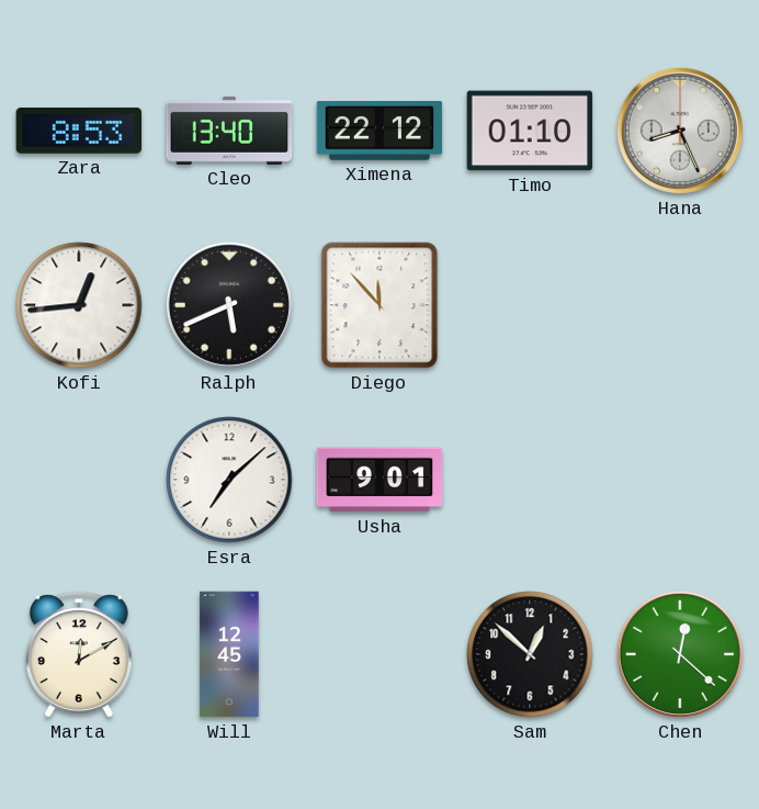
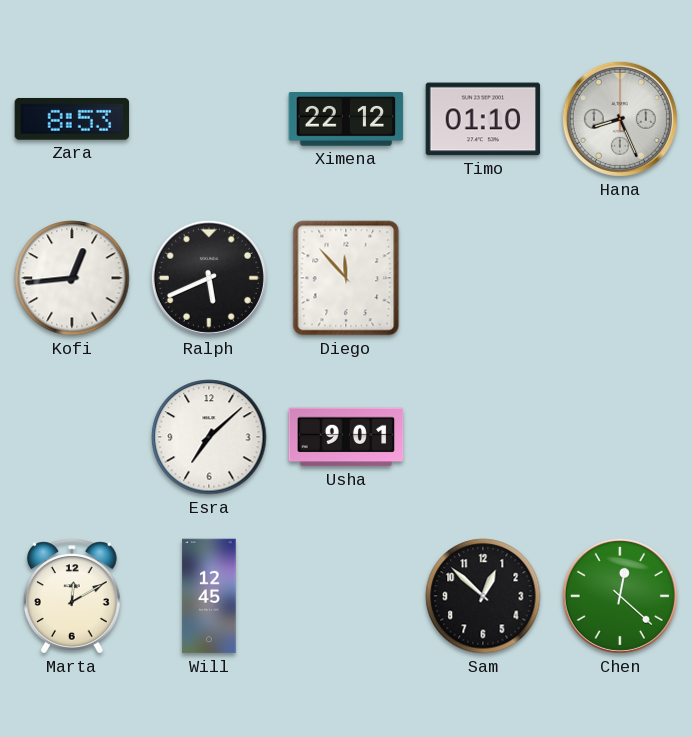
Cleo: 13:40 -> none
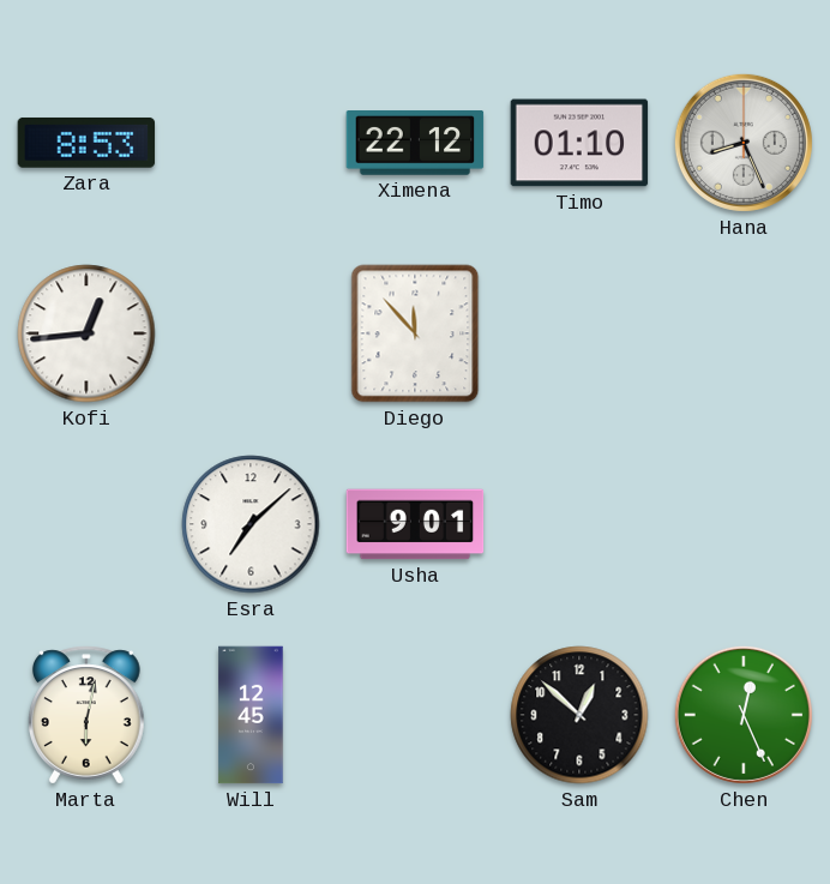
Ralph: 5:41 -> none
Marta: 12:10 -> 6:02
Chen: 12:22 -> 12:26
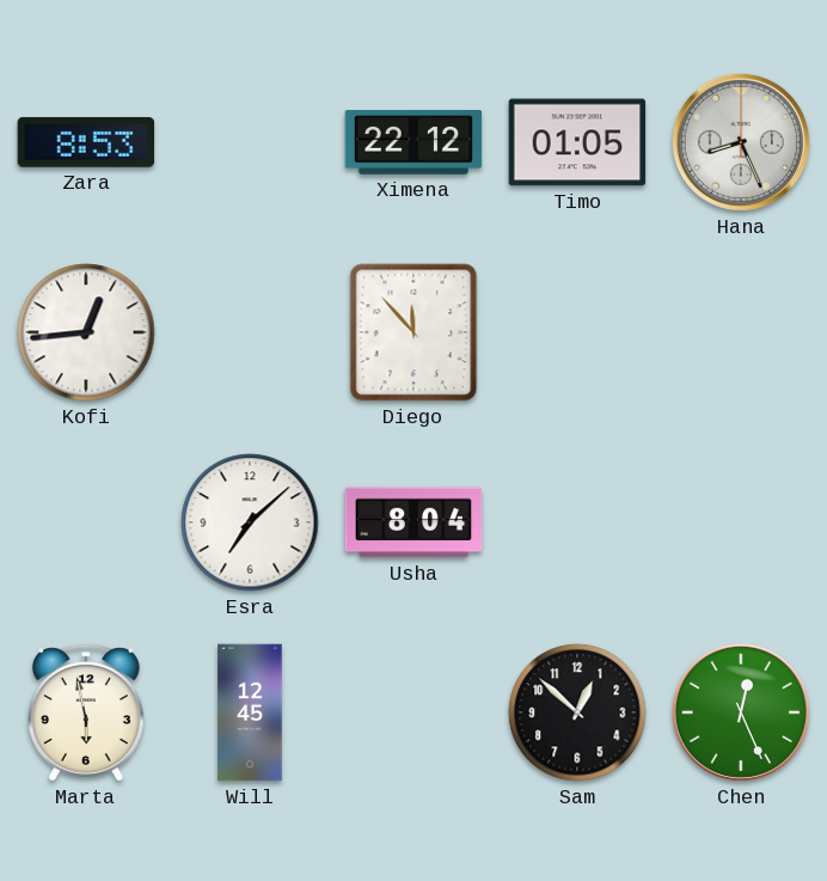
Timo: 01:10 -> 01:05
Usha: 9:01 -> 8:04
Marta: 6:02 -> 5:58
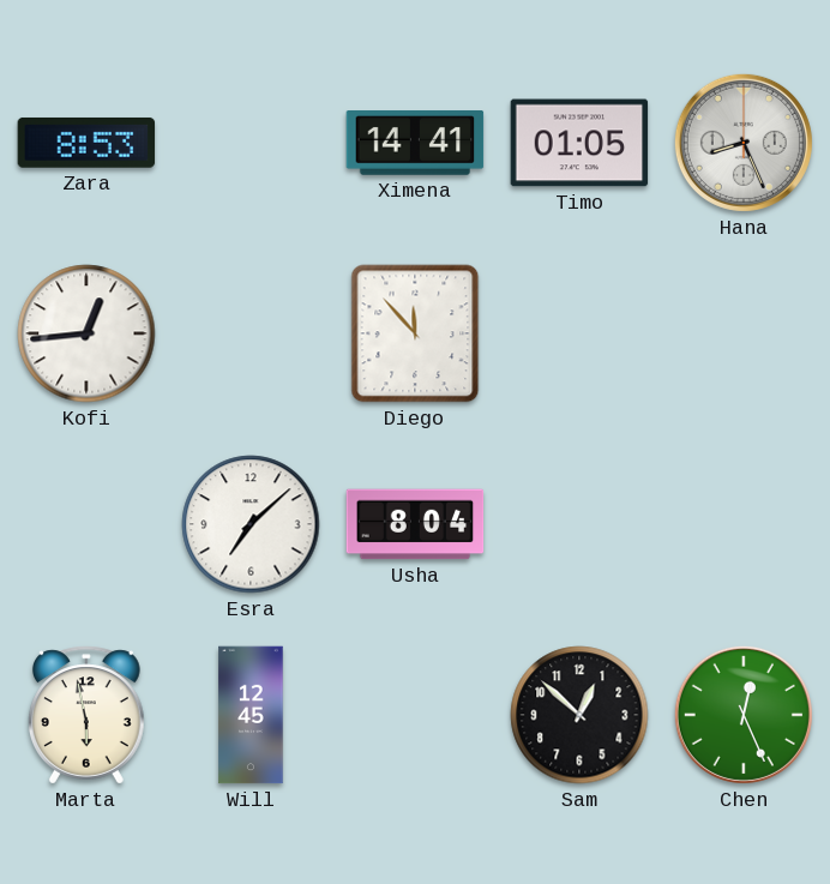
Ximena: 22:12 -> 14:41
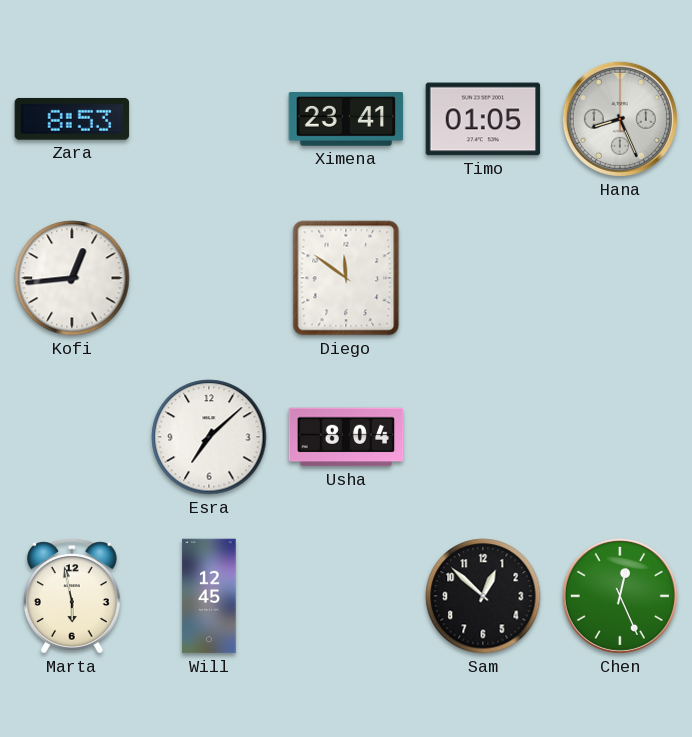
Ximena: 14:41 -> 23:41
Diego: 11:53 -> 11:51
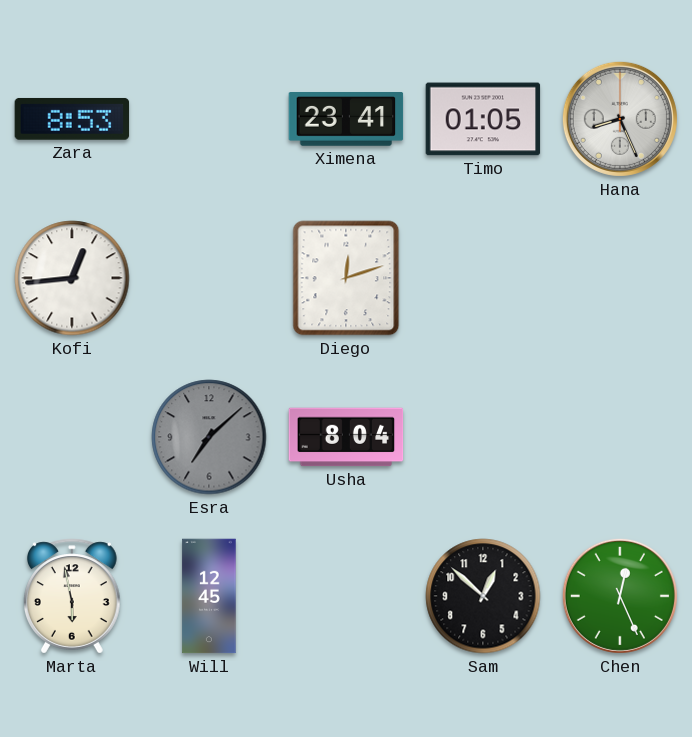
Diego: 11:51 -> 12:12
Esra dial: white -> grey
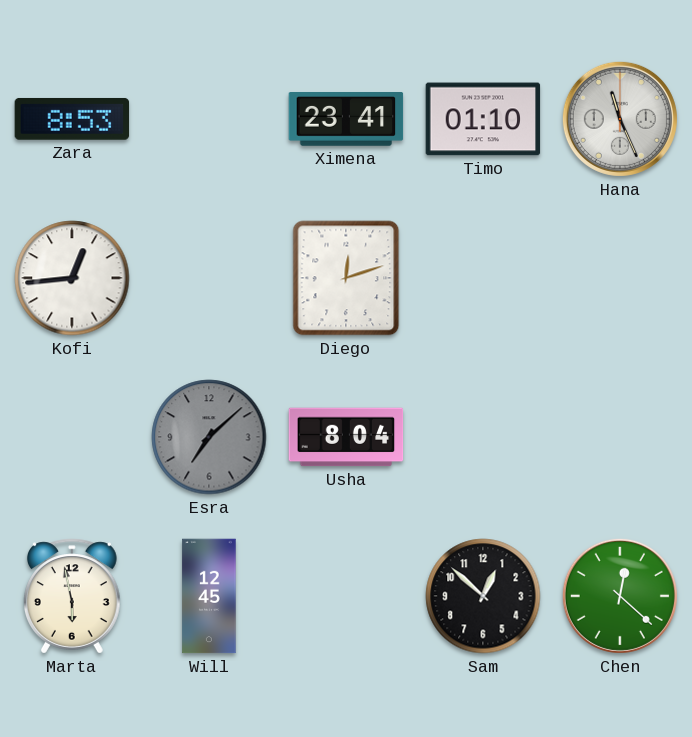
Timo: 01:05 -> 01:10
Hana: 8:26 -> 11:26
Chen: 12:26 -> 12:22
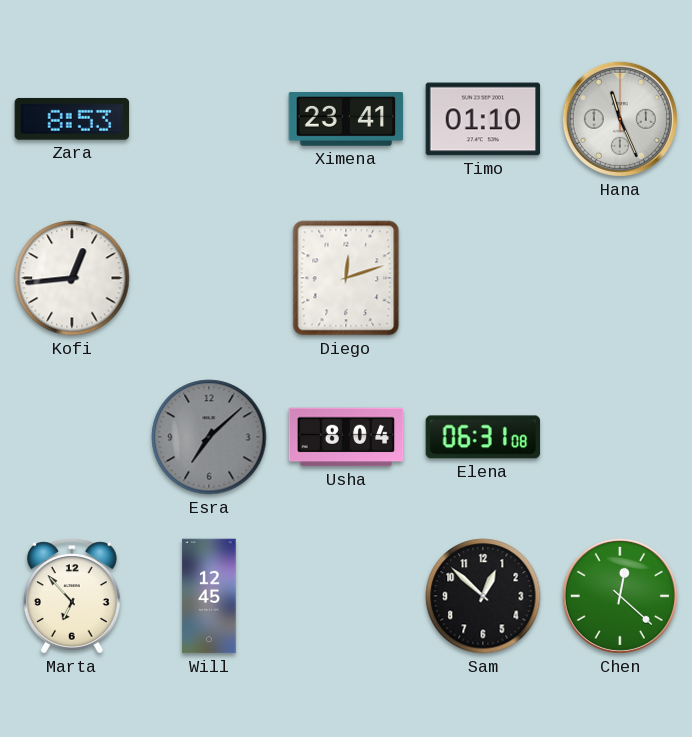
Elena: none -> 06:31
Marta: 5:58 -> 6:53
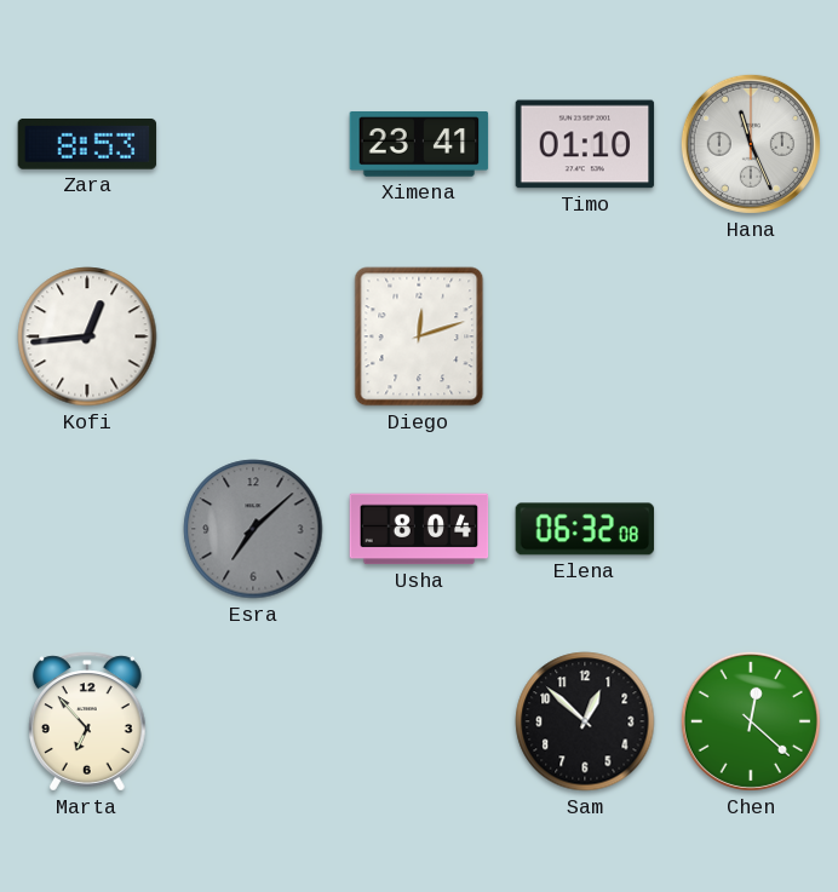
Elena: 06:31 -> 06:32
Will: 12:45 -> none
